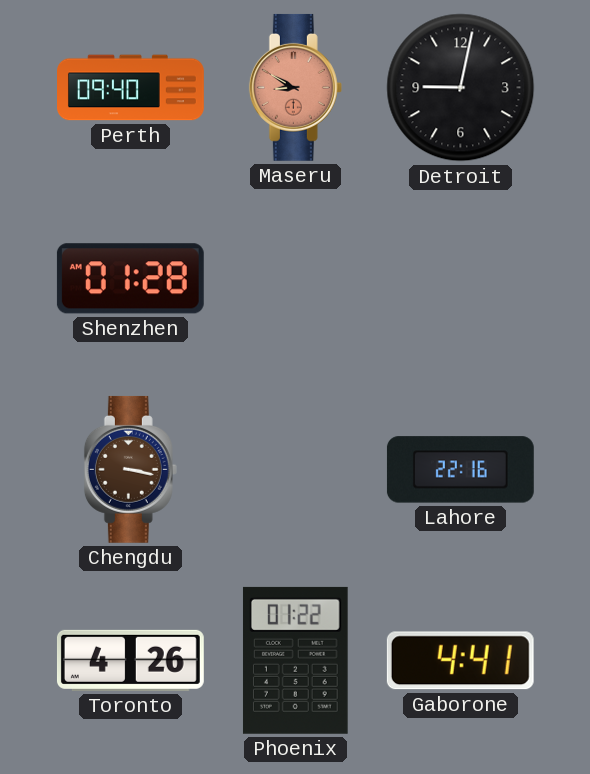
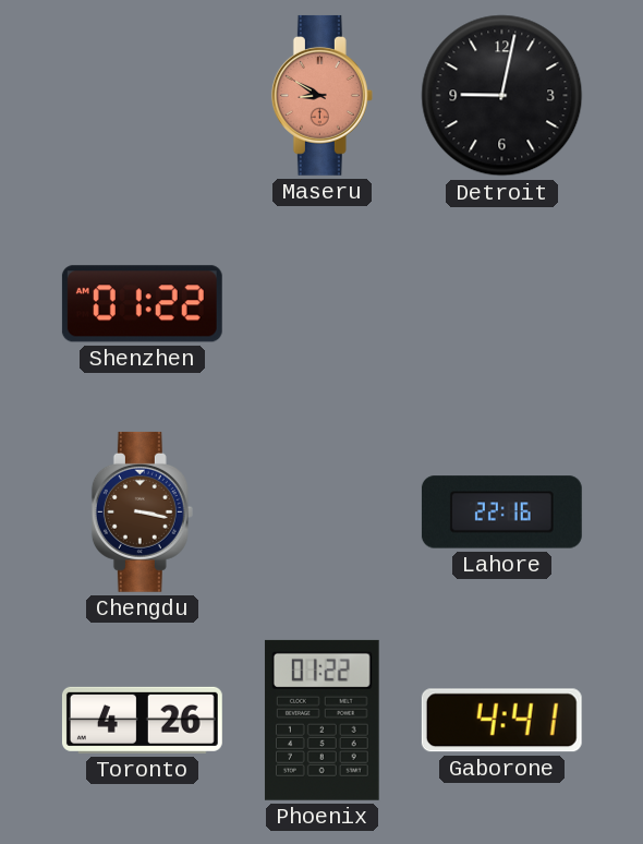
Perth: 09:40 -> none
Shenzhen: 01:28 -> 01:22
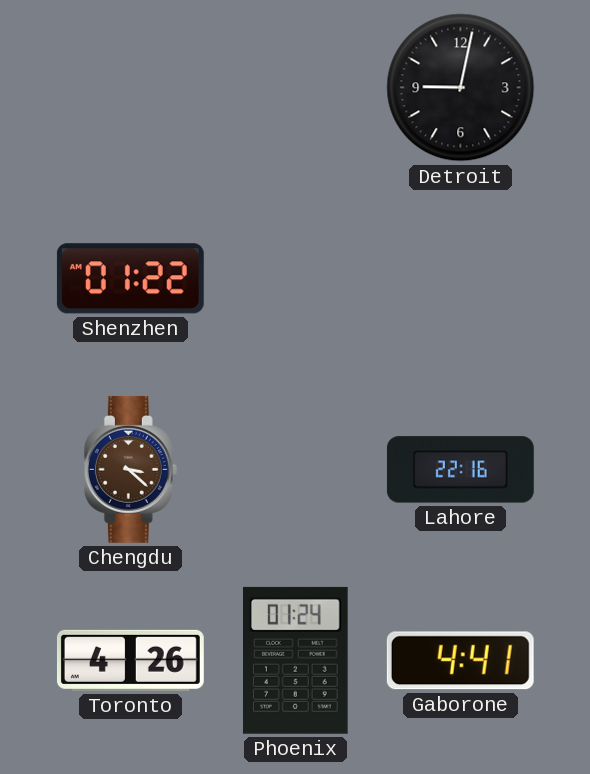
Maseru: 8:50 -> none
Chengdu: 3:17 -> 3:22
Phoenix: 01:22 -> 01:24
